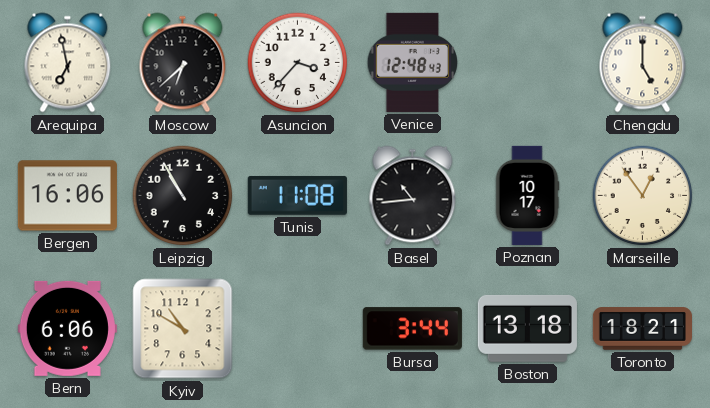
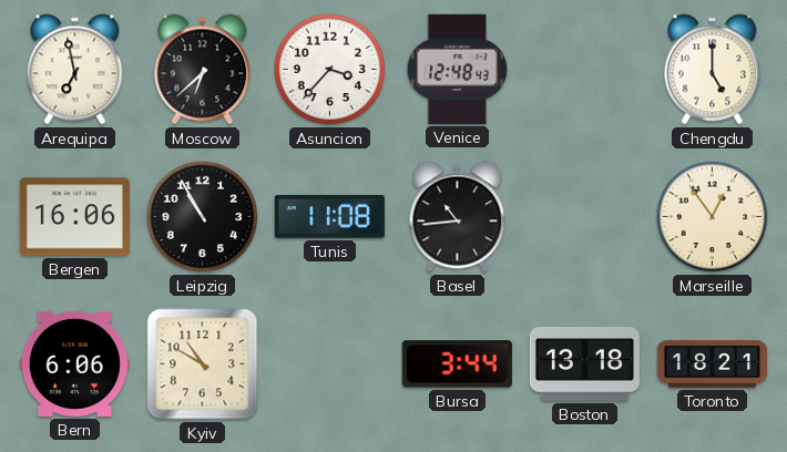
Poznan: 10:17 -> none
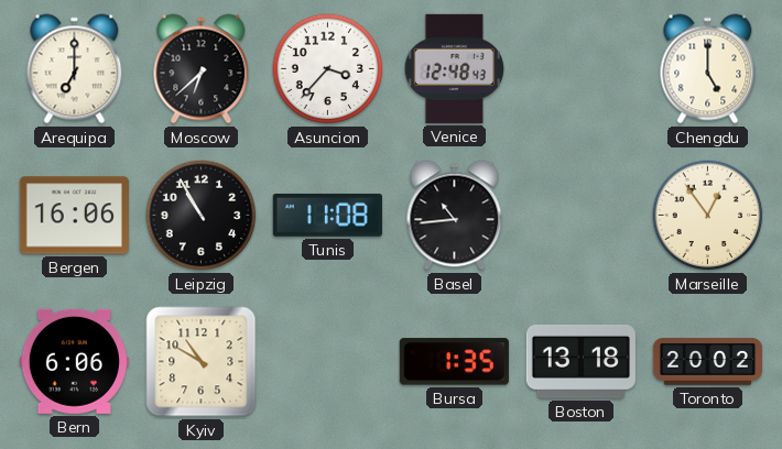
Arequipa: 6:58 -> 7:00
Bursa: 3:44 -> 1:35
Toronto: 18:21 -> 20:02
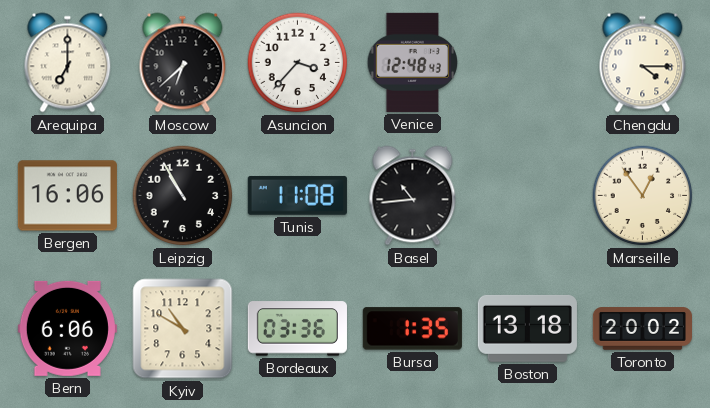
Chengdu: 5:00 -> 4:15
Bordeaux: none -> 03:36
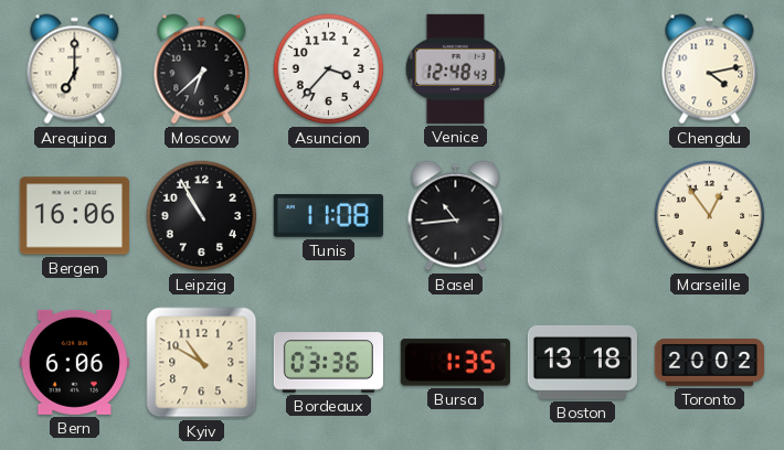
Chengdu: 4:15 -> 4:13
